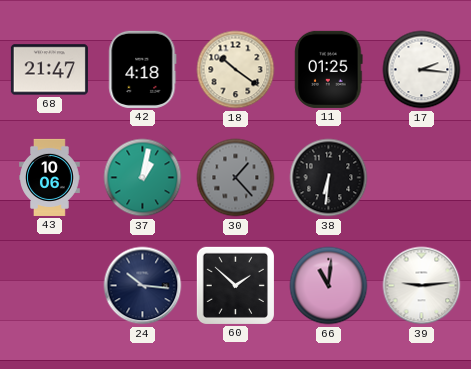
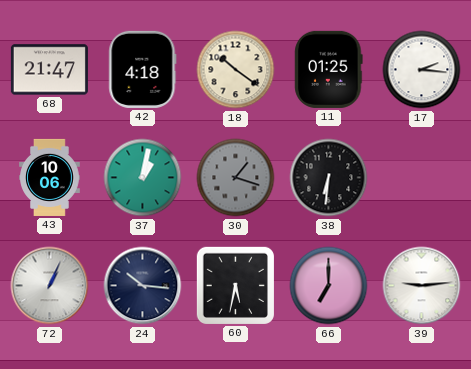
30: 1:23 -> 1:18
72: none -> 1:04
60: 1:52 -> 5:32
66: 11:01 -> 7:00
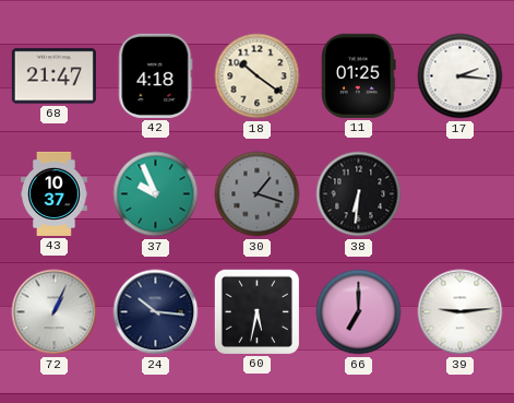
43: 10:06 -> 10:37
37: 1:02 -> 9:56
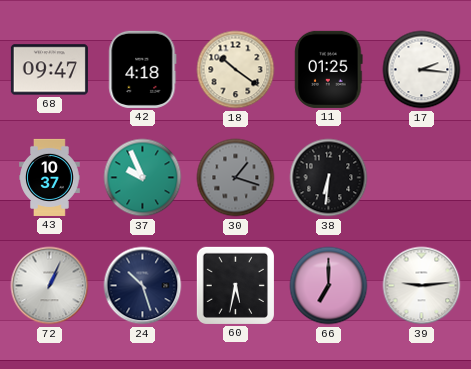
68: 21:47 -> 09:47
24: 10:16 -> 10:27
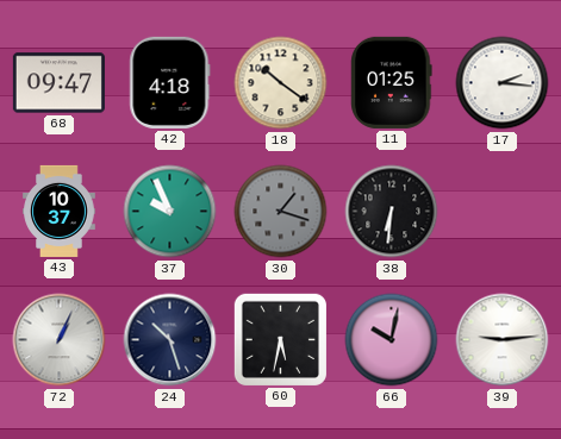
66: 7:00 -> 10:02
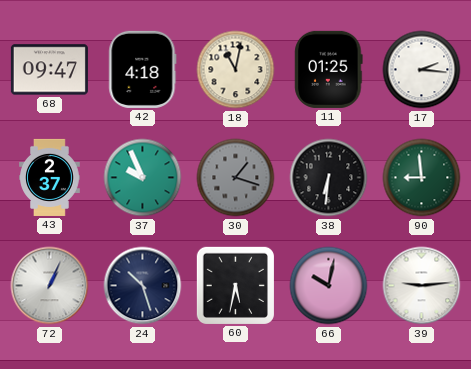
18: 10:21 -> 11:02
43: 10:37 -> 2:37
90: none -> 8:59
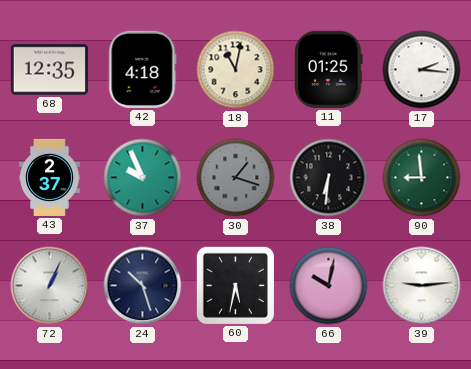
68: 09:47 -> 12:35
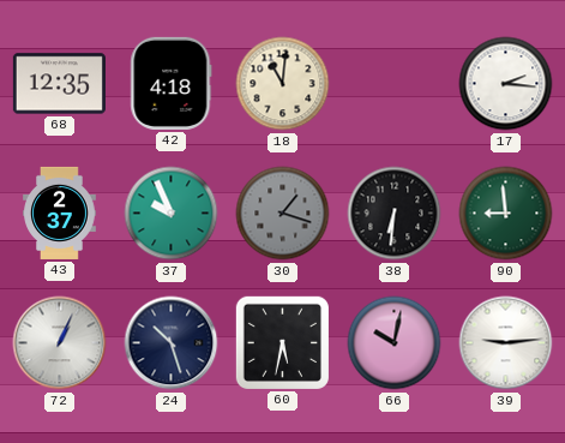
18: 11:02 -> 11:01
11: 01:25 -> none
